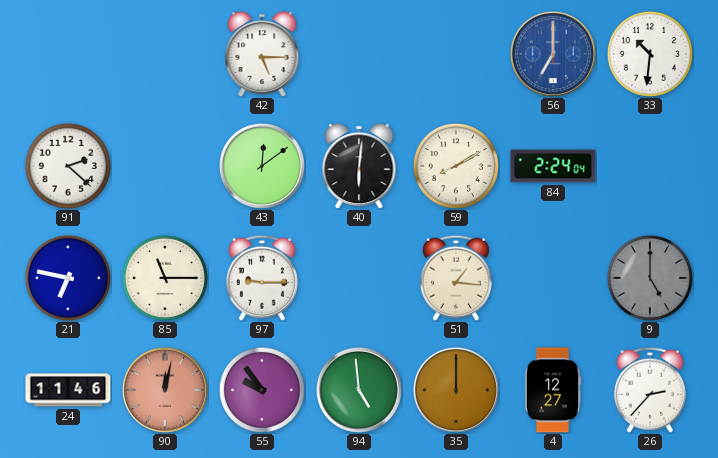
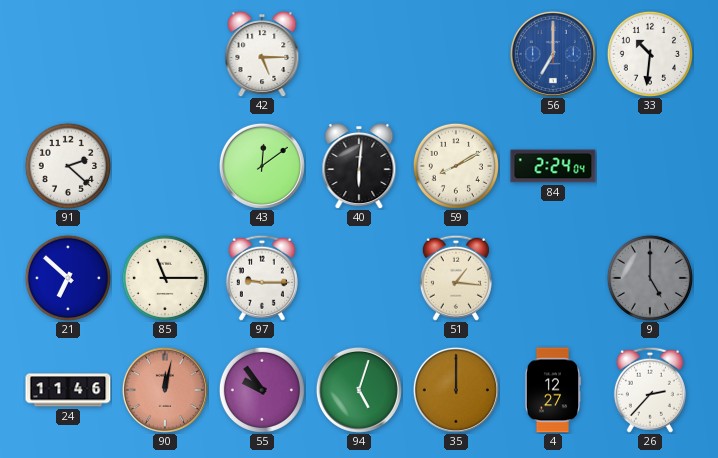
21: 6:47 -> 6:52
94: 4:59 -> 5:03
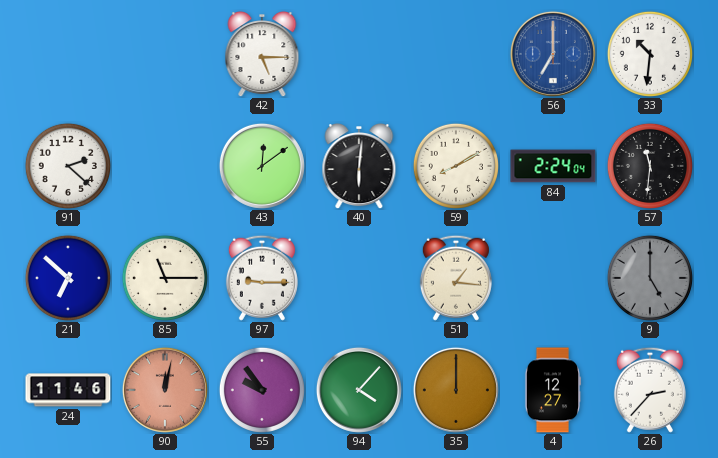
57: none -> 11:31
94: 5:03 -> 4:07
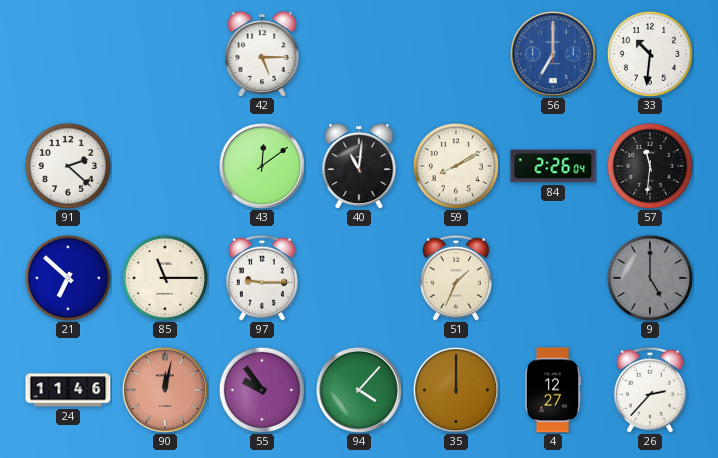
40: 6:01 -> 11:01
84: 2:24 -> 2:26
51: 1:16 -> 1:34
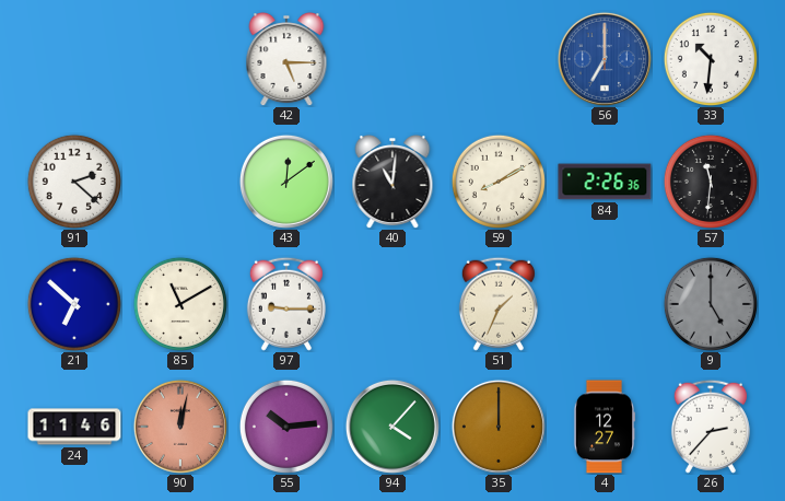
84: 2:26:04 -> 2:26:36
85: 11:15 -> 11:10
55: 9:54 -> 10:14
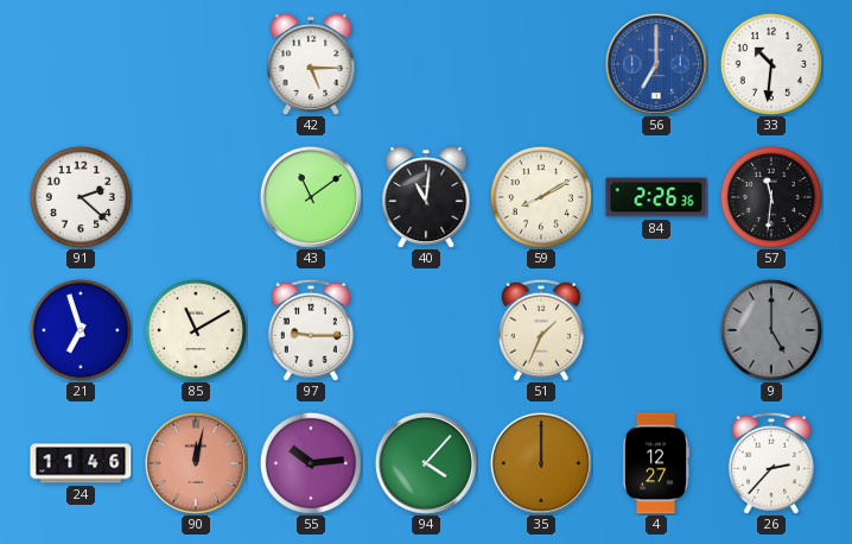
43: 12:09 -> 11:09
21: 6:52 -> 6:57
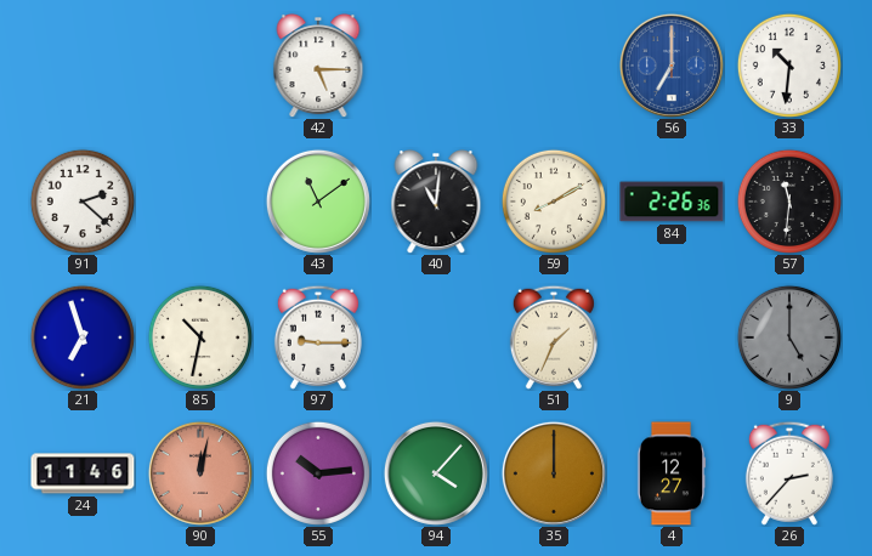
85: 11:10 -> 10:32
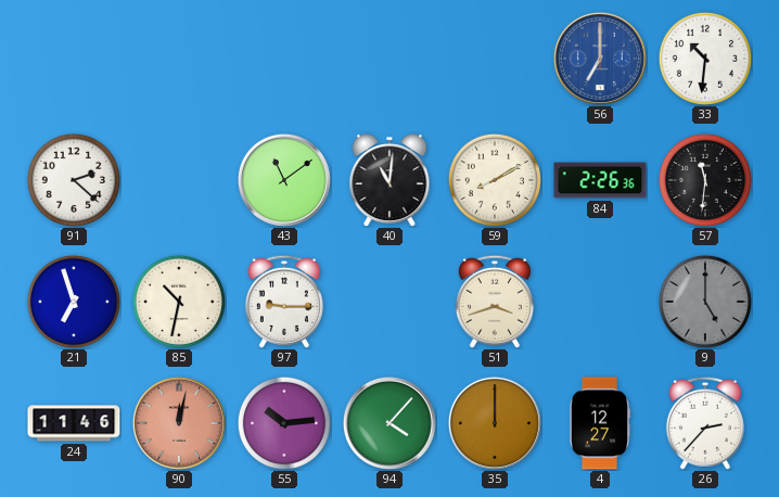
42: 5:15 -> none
51: 1:34 -> 3:42
